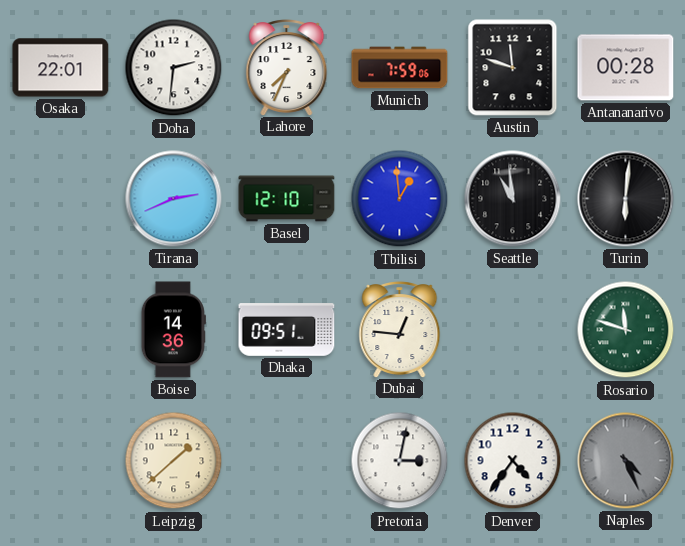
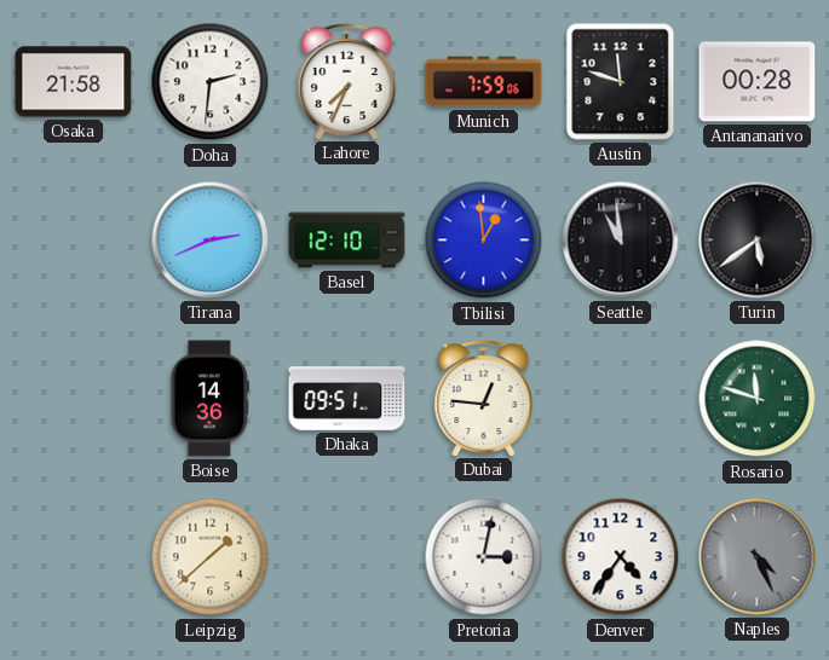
Osaka: 22:01 -> 21:58
Turin: 6:01 -> 5:39
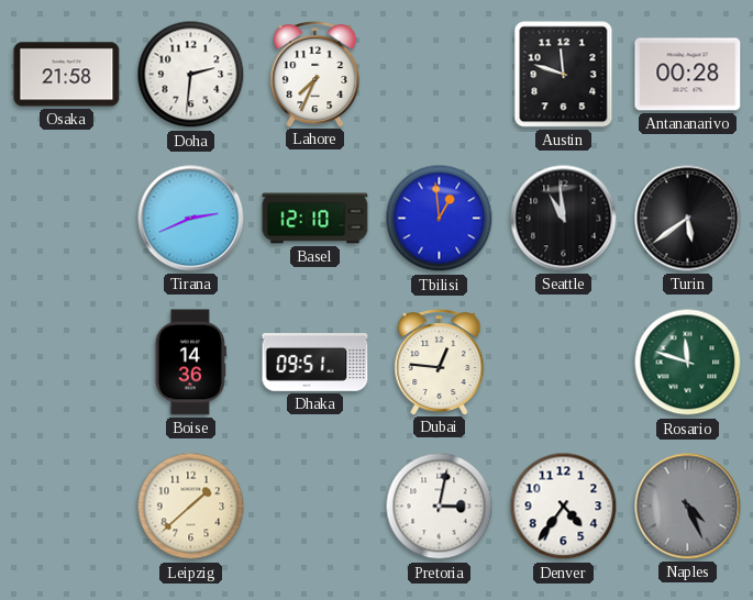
Munich: 7:59 -> none
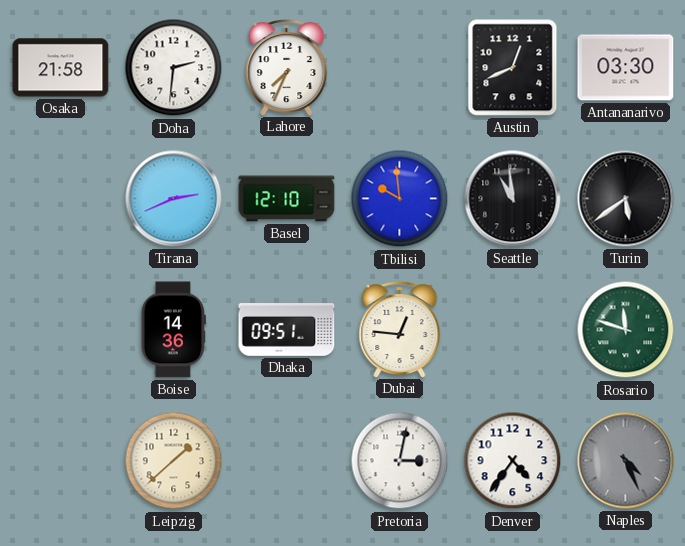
Austin: 11:48 -> 12:41
Antananarivo: 00:28 -> 03:30
Tbilisi: 12:59 -> 9:59
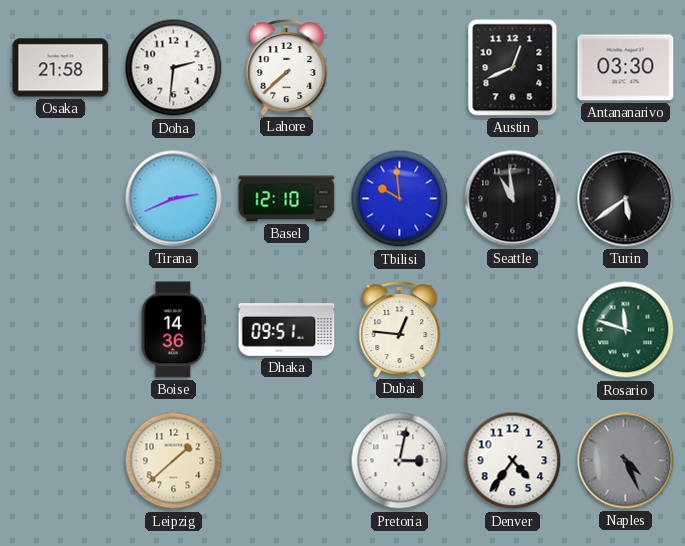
Lahore: 7:34 -> 7:38
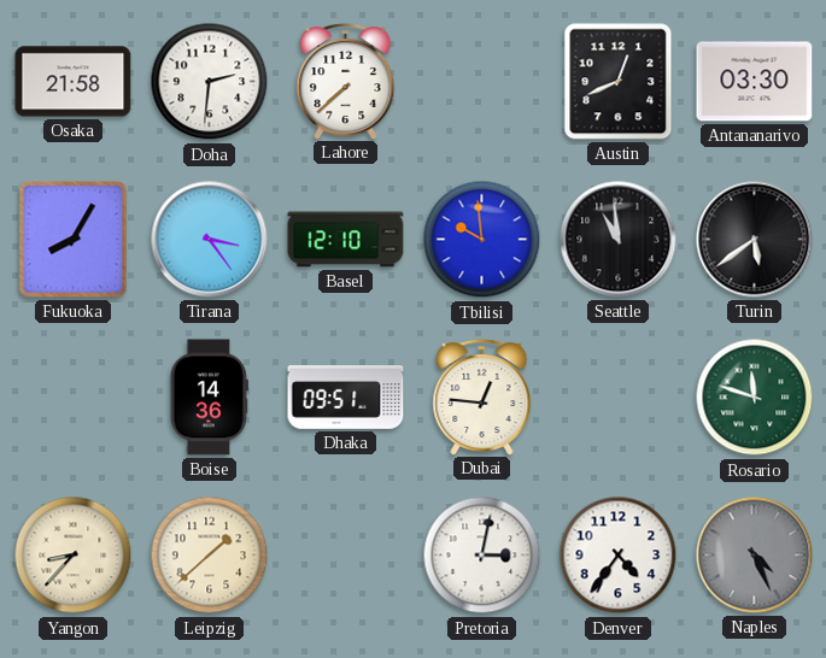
Fukuoka: none -> 8:05
Tirana: 2:41 -> 3:24
Yangon: none -> 8:37
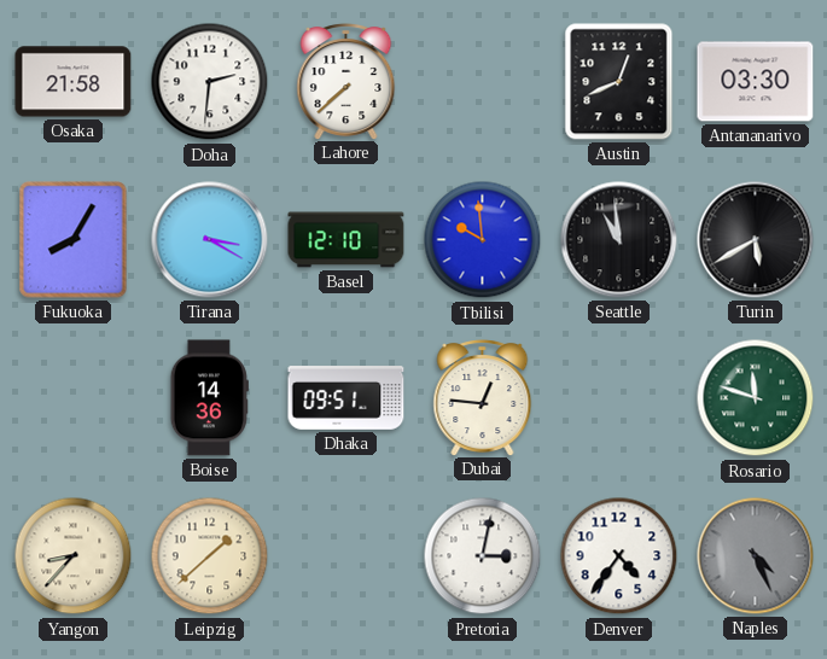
Tirana: 3:24 -> 3:20
Turin: 5:39 -> 5:40
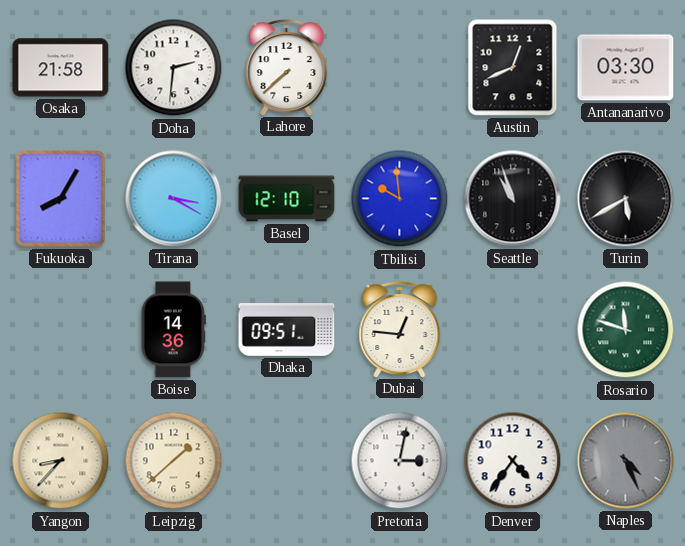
Seattle: 10:59 -> 10:57
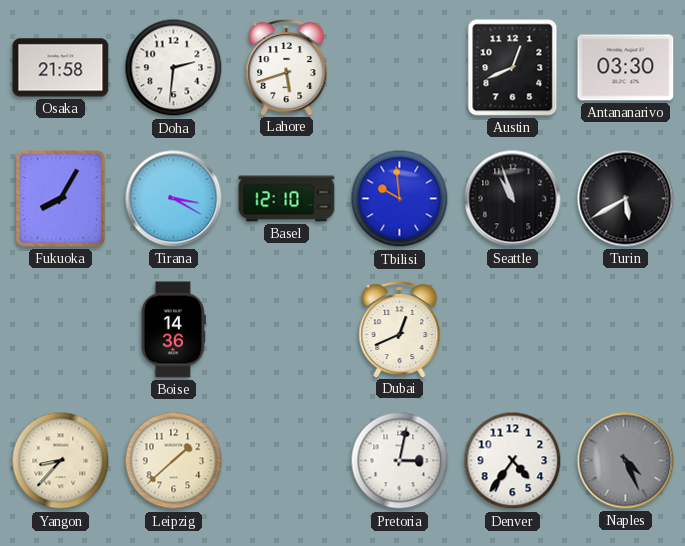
Lahore: 7:38 -> 5:42
Dhaka: 09:51 -> none
Dubai: 12:46 -> 12:41
Rosario: 11:48 -> none
